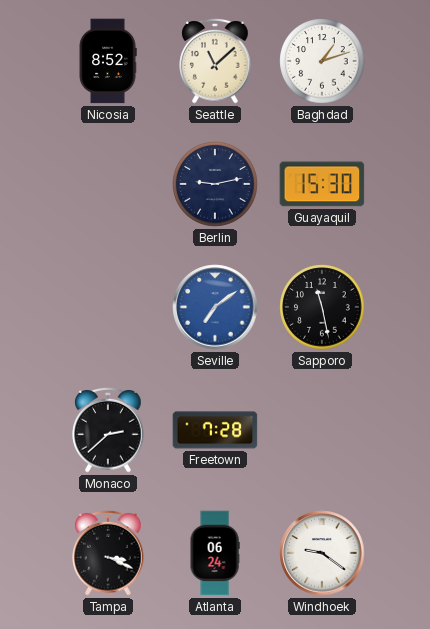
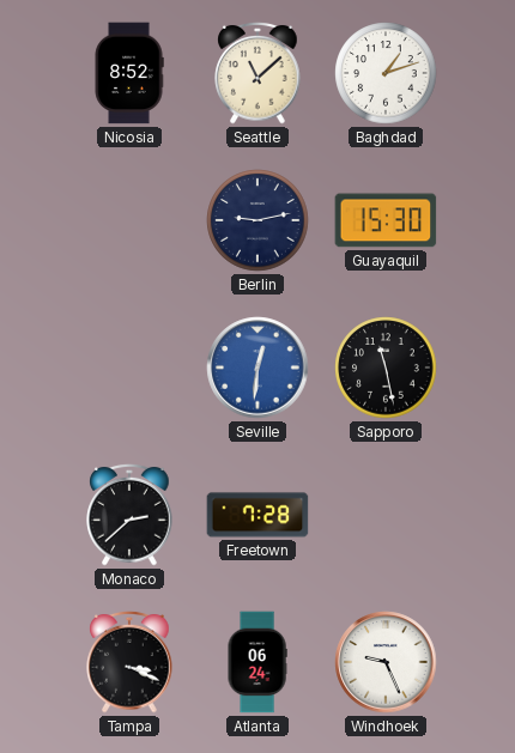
Seville: 7:09 -> 12:31
Windhoek: 9:21 -> 9:26
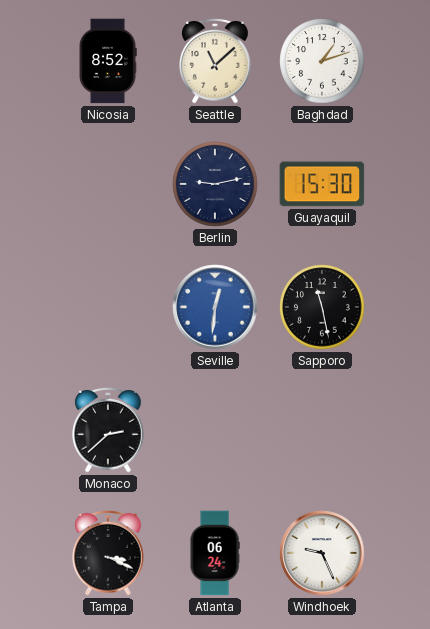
Freetown: 7:28 -> none
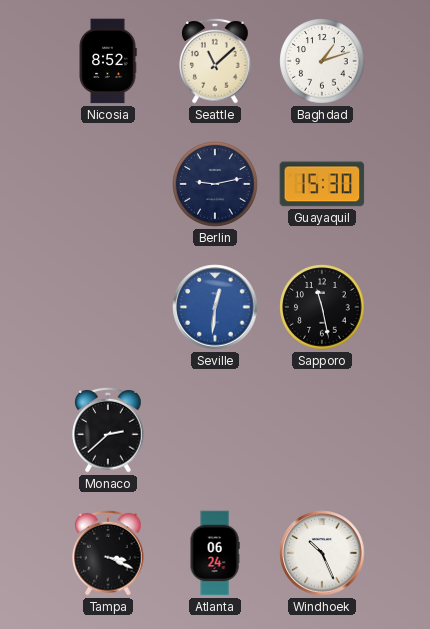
Windhoek: 9:26 -> 10:26
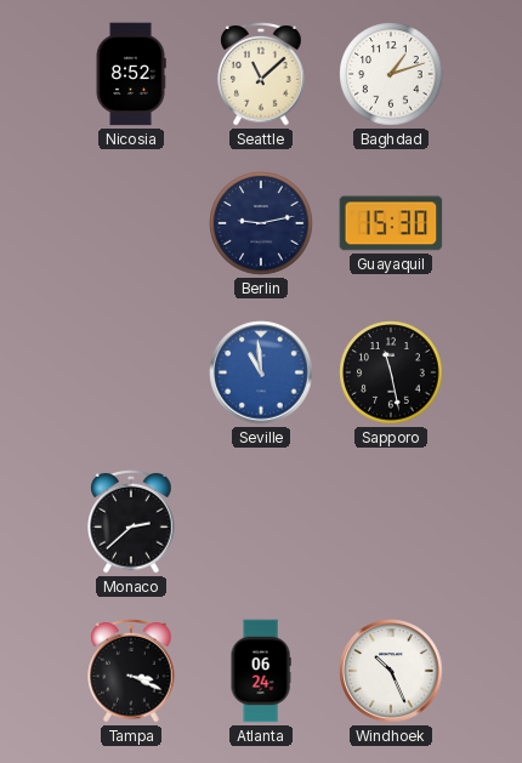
Seville: 12:31 -> 10:59
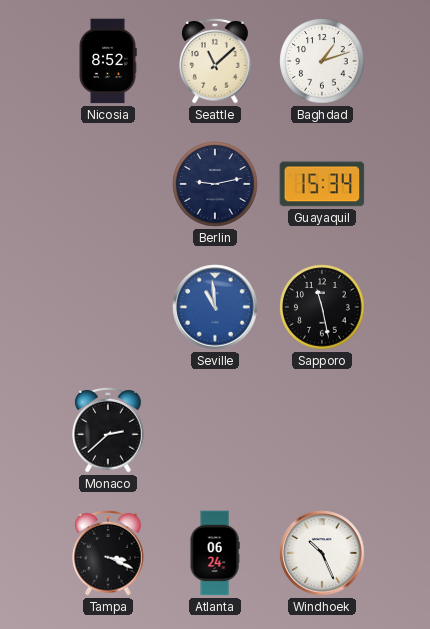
Guayaquil: 15:30 -> 15:34
